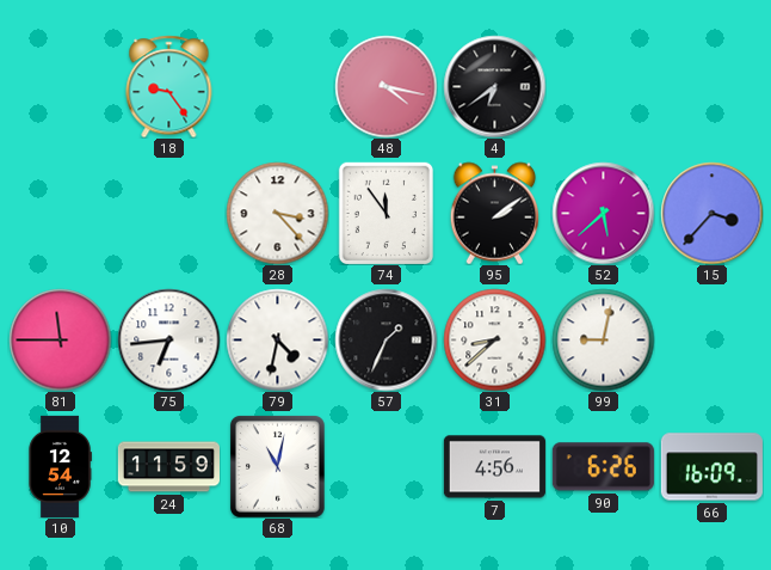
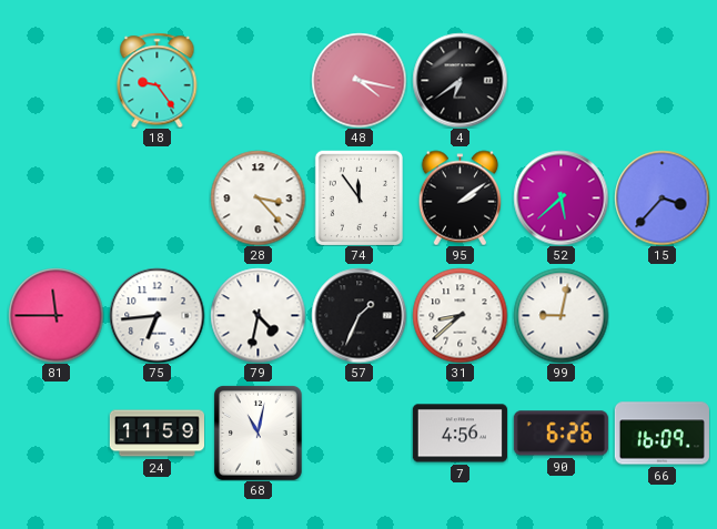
10: 12:54 -> none
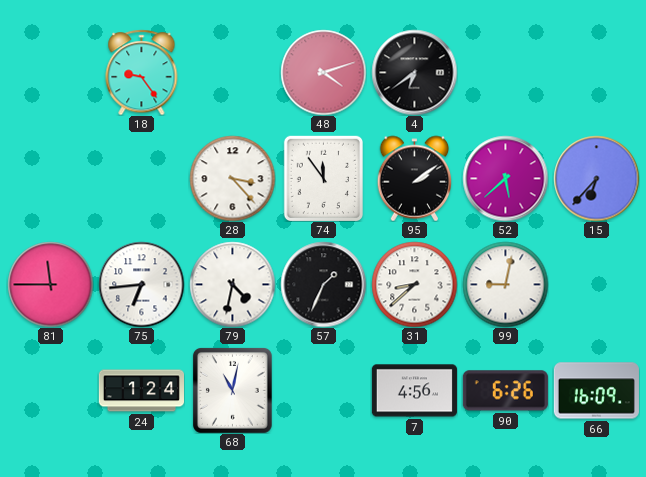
48: 4:17 -> 4:12
15: 3:37 -> 6:37
24: 11:59 -> 1:24
